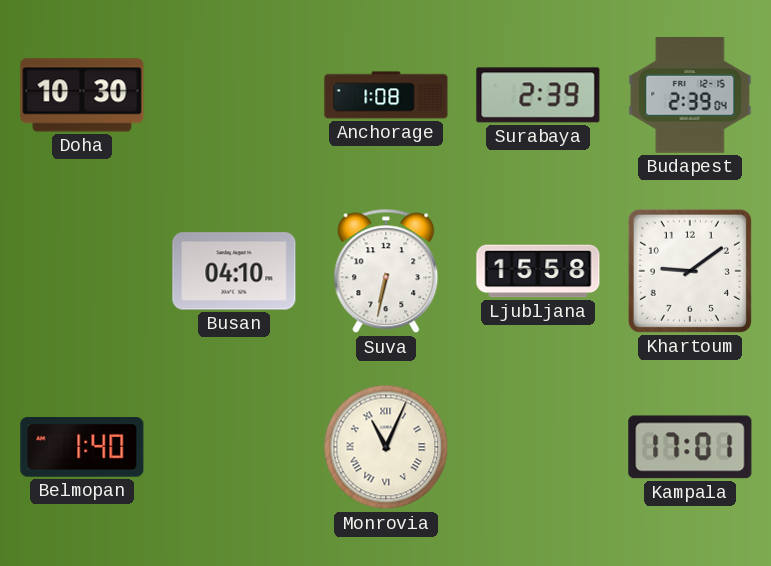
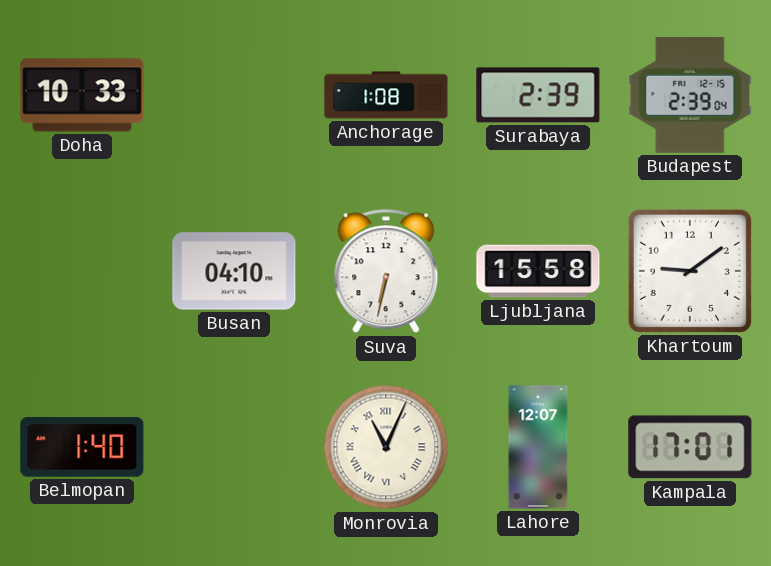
Doha: 10:30 -> 10:33
Lahore: none -> 12:07
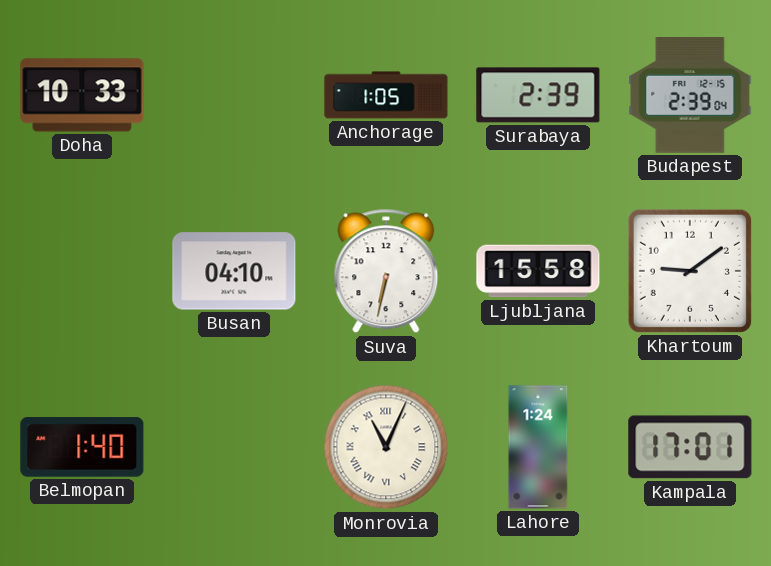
Anchorage: 1:08 -> 1:05
Lahore: 12:07 -> 1:24
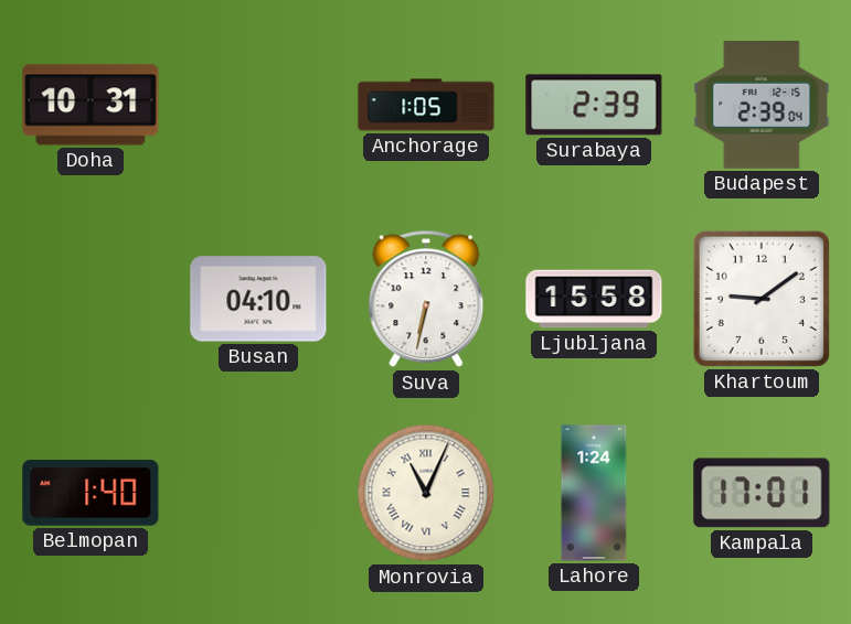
Doha: 10:33 -> 10:31
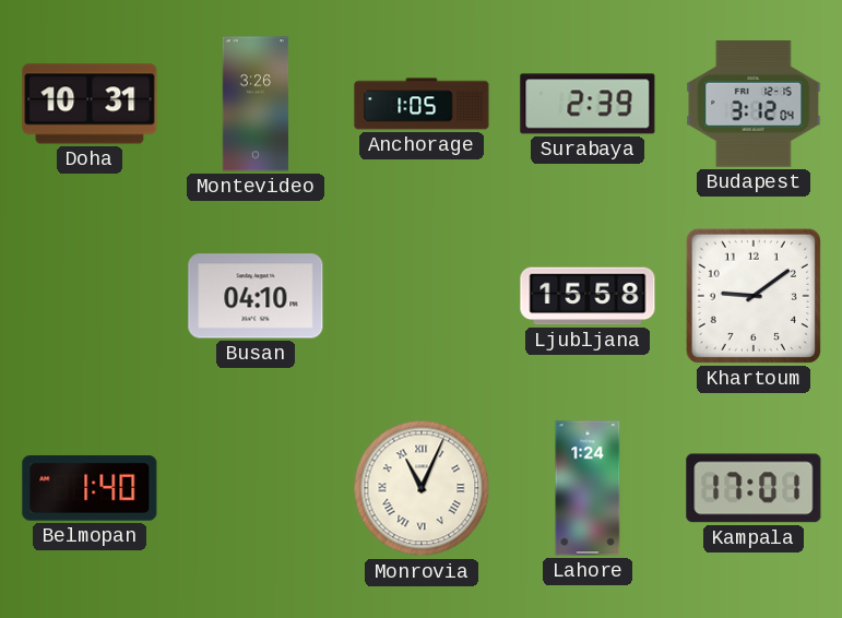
Montevideo: none -> 3:26
Budapest: 2:39 -> 3:12
Suva: 6:32 -> none
